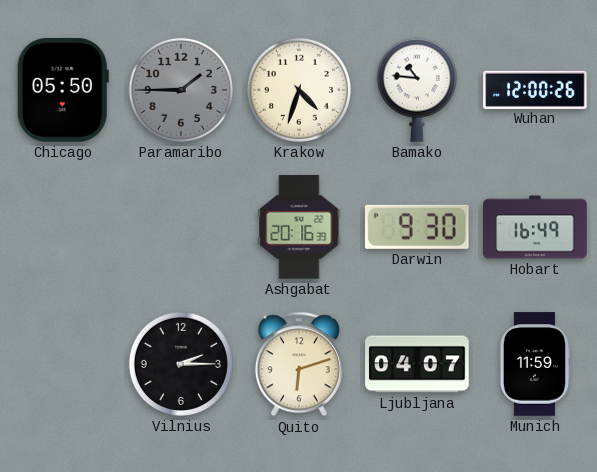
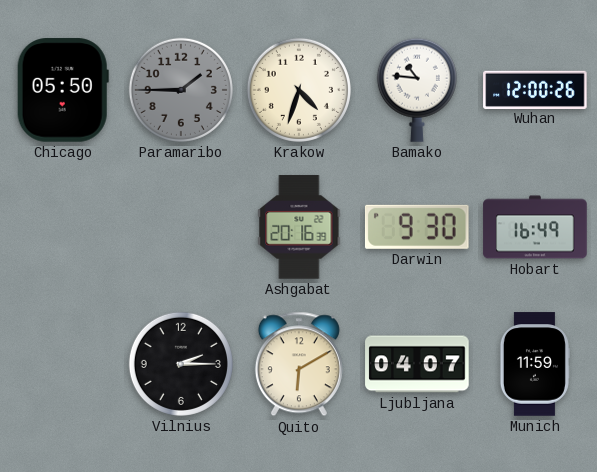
Quito: 6:12 -> 6:10
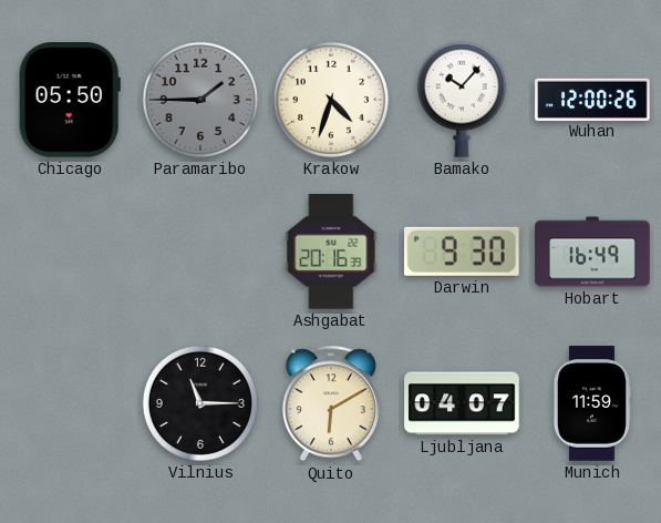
Bamako: 10:46 -> 10:07
Vilnius: 2:15 -> 11:15
